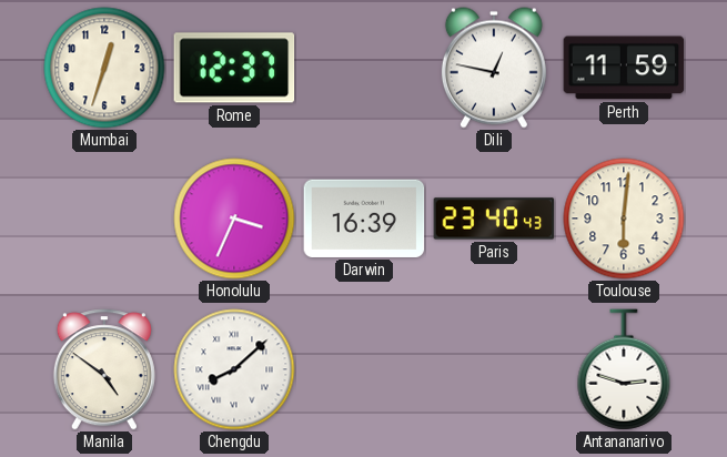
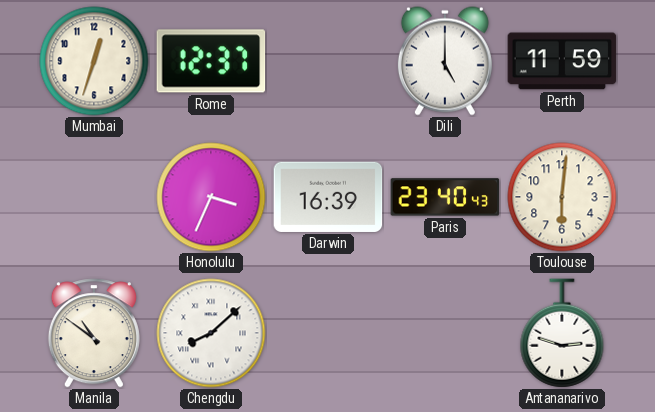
Dili: 12:47 -> 5:00
Manila: 4:51 -> 10:51
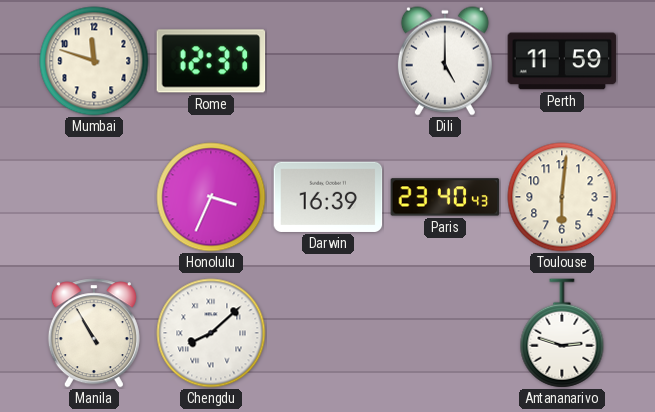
Mumbai: 12:33 -> 11:48
Manila: 10:51 -> 10:55
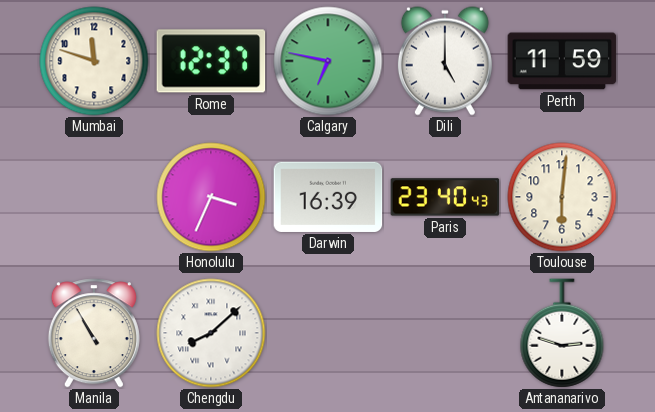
Calgary: none -> 6:47
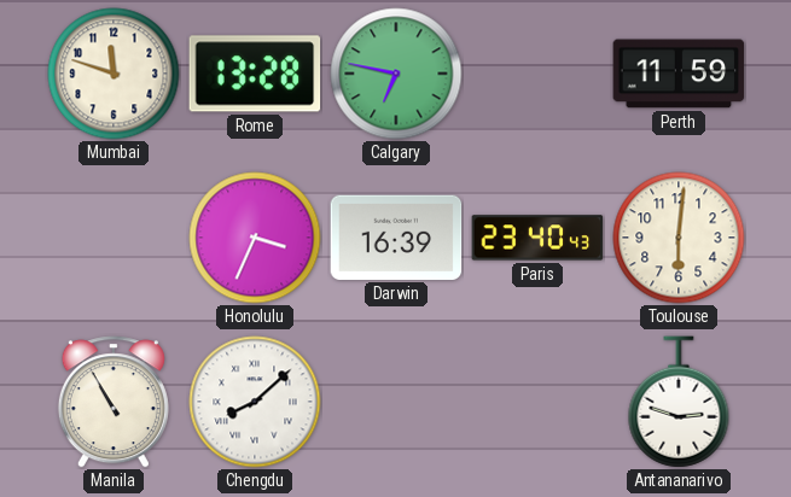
Rome: 12:37 -> 13:28
Dili: 5:00 -> none
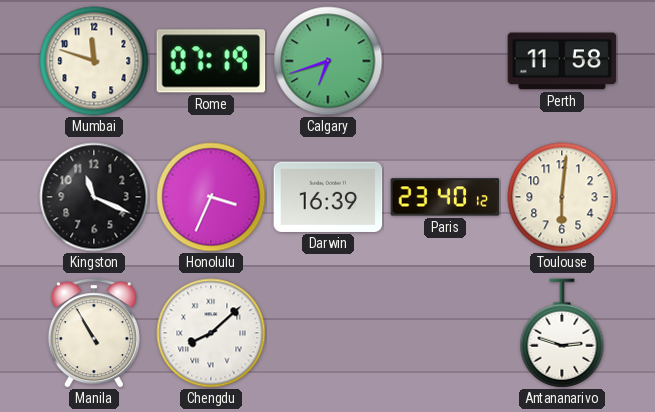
Rome: 13:28 -> 07:19
Calgary: 6:47 -> 6:42
Perth: 11:59 -> 11:58
Kingston: none -> 11:19
Paris: 23:40:43 -> 23:40:12
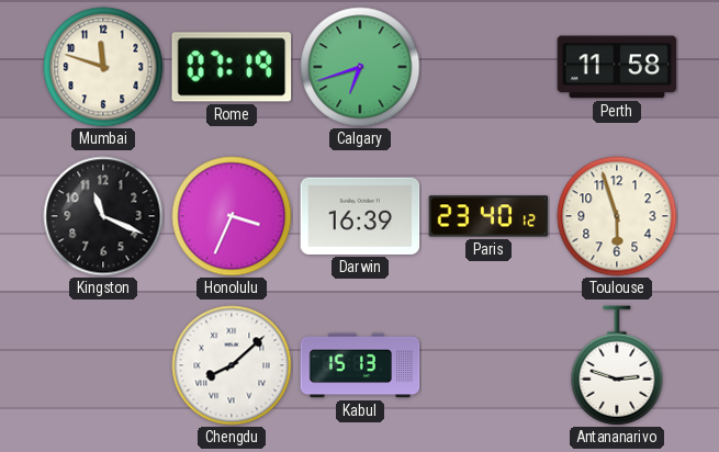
Toulouse: 6:01 -> 5:57
Manila: 10:55 -> none
Kabul: none -> 15:13
